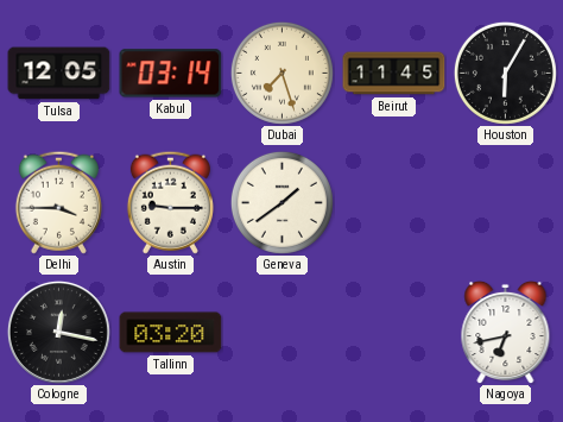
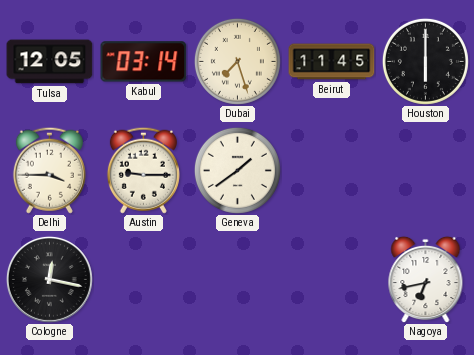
Houston: 6:05 -> 6:00
Tallinn: 03:20 -> none
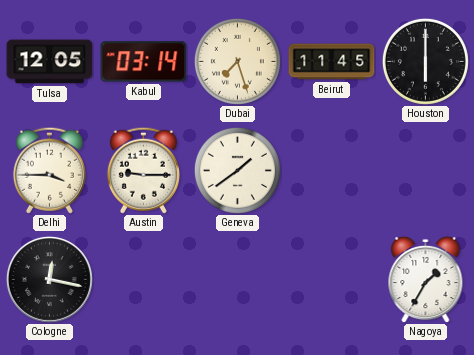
Nagoya: 6:43 -> 1:35
